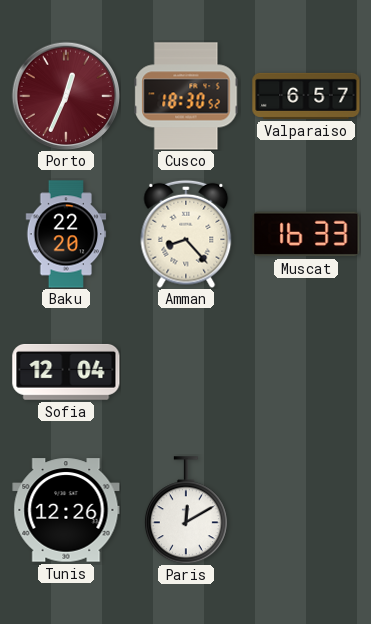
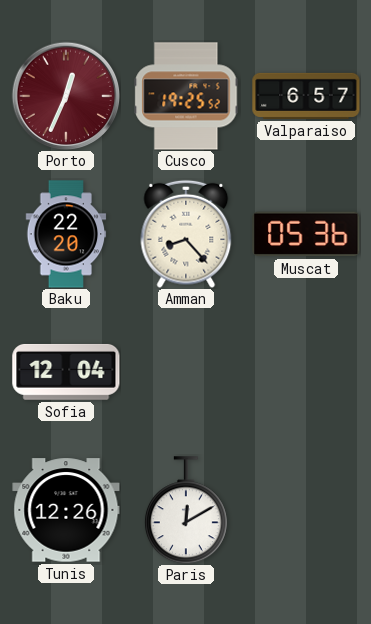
Cusco: 18:30 -> 19:25
Muscat: 16:33 -> 05:36
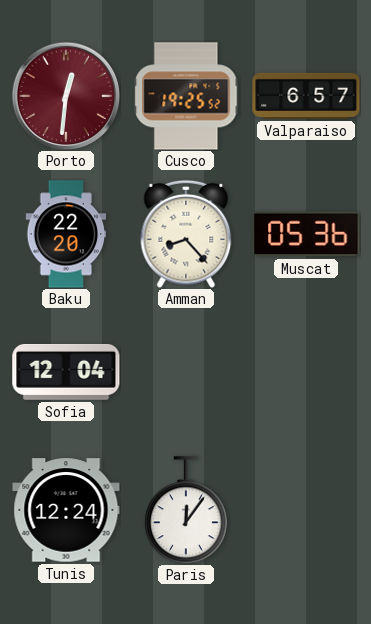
Porto: 12:34 -> 12:31
Tunis: 12:26 -> 12:24
Paris: 12:10 -> 12:06
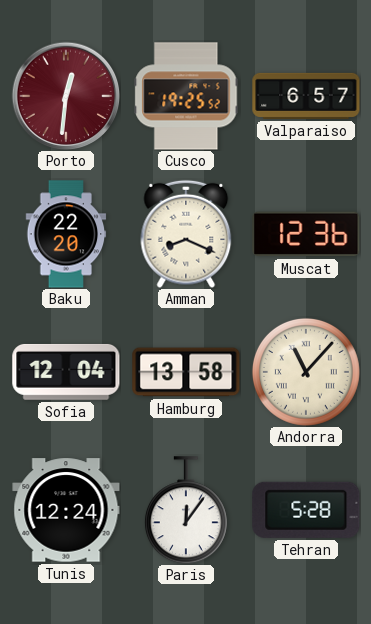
Amman: 8:23 -> 8:19
Muscat: 05:36 -> 12:36
Hamburg: none -> 13:58
Andorra: none -> 11:07
Tehran: none -> 5:28
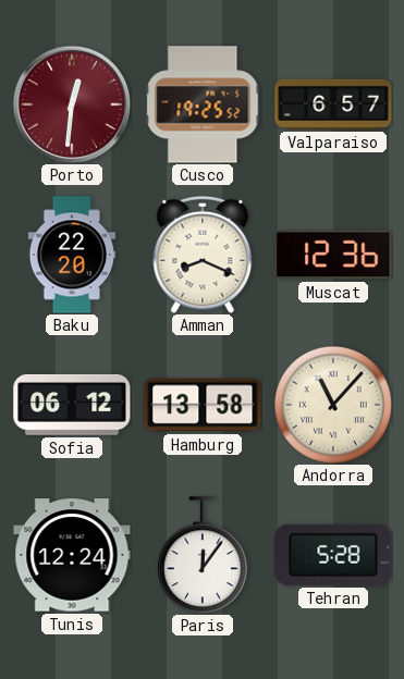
Sofia: 12:04 -> 06:12
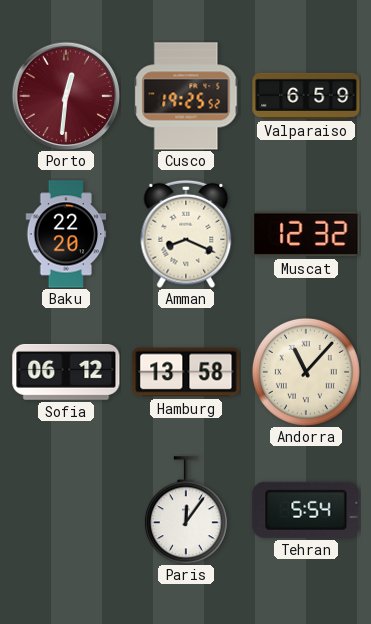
Valparaiso: 6:57 -> 6:59
Muscat: 12:36 -> 12:32
Tunis: 12:24 -> none
Tehran: 5:28 -> 5:54
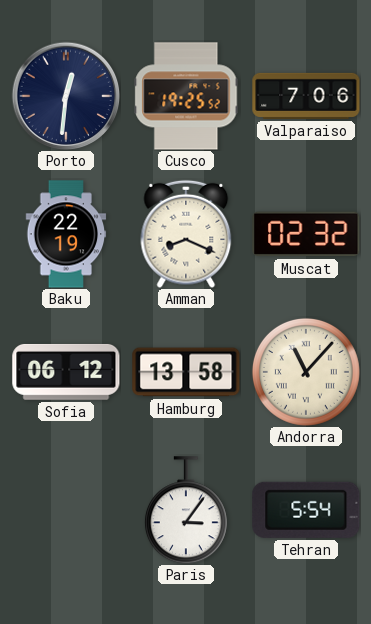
Porto dial: burgundy -> navy
Valparaiso: 6:59 -> 7:06
Baku: 22:20 -> 22:19
Muscat: 12:32 -> 02:32
Paris: 12:06 -> 3:06
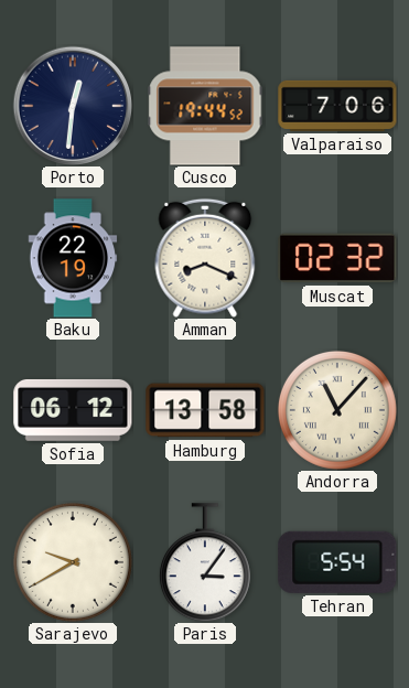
Cusco: 19:25 -> 19:44
Sarajevo: none -> 9:40
